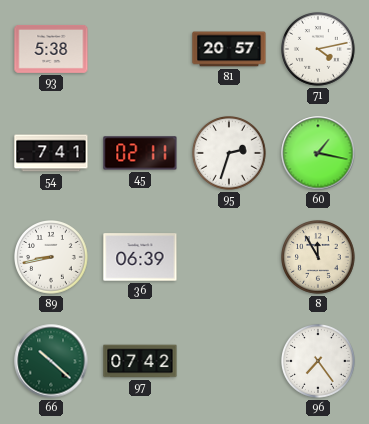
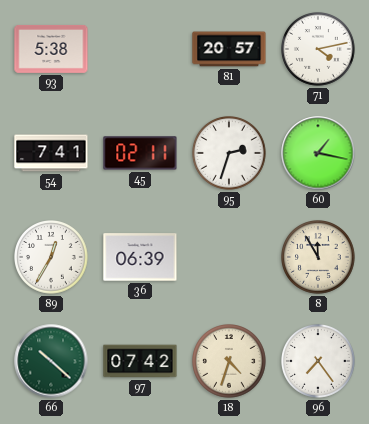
89: 8:43 -> 12:35
18: none -> 4:33
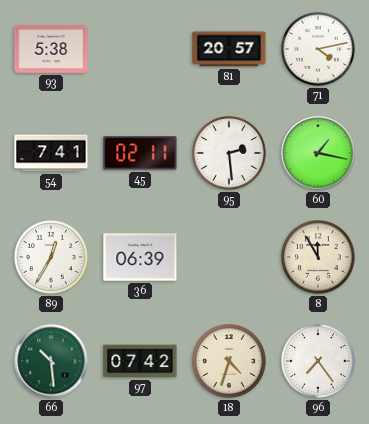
95: 2:33 -> 2:29
66: 10:22 -> 10:29
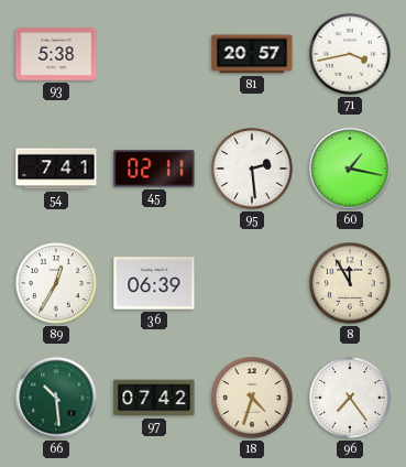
71: 4:13 -> 3:43
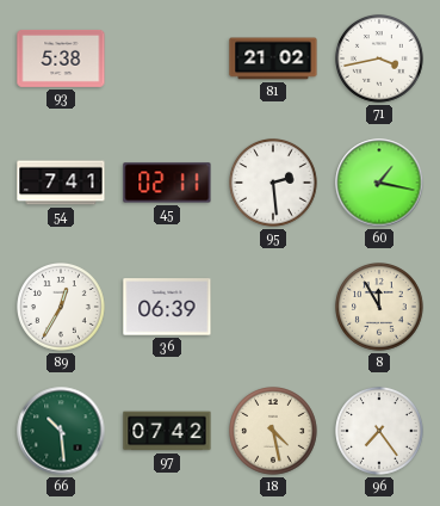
81: 20:57 -> 21:02
18: 4:33 -> 4:28
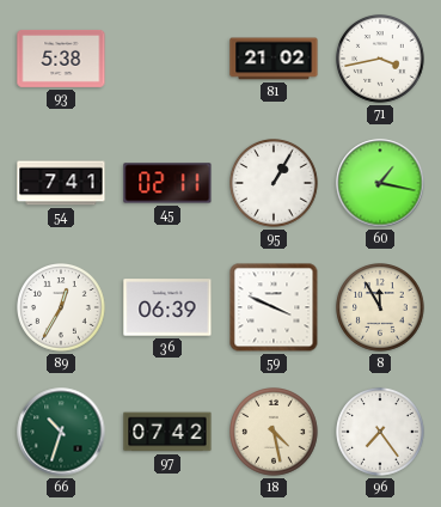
95: 2:29 -> 1:05
59: none -> 3:49
66: 10:29 -> 10:33
